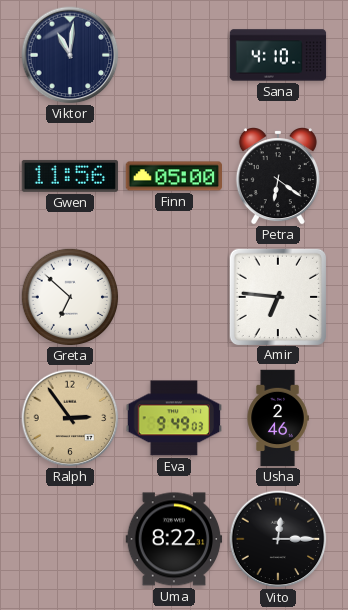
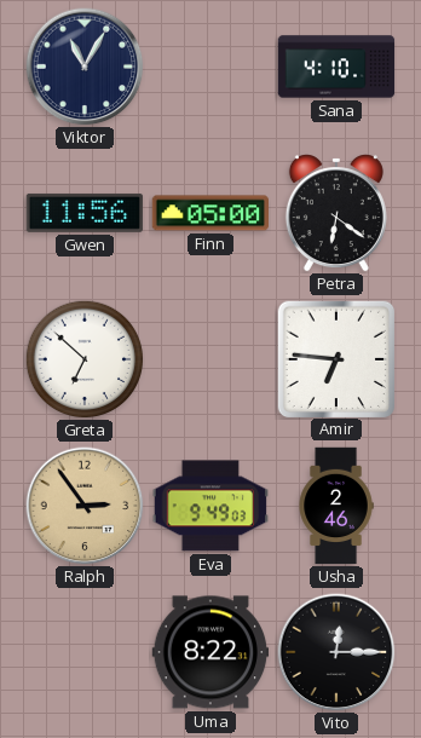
Viktor: 11:01 -> 11:05
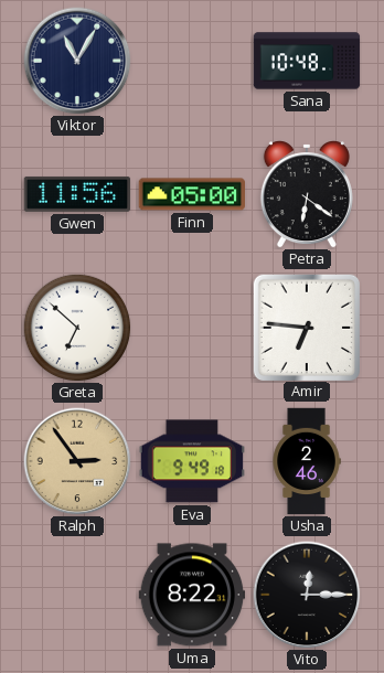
Sana: 4:10 -> 10:48
Eva: 9:49:03 -> 9:49:18
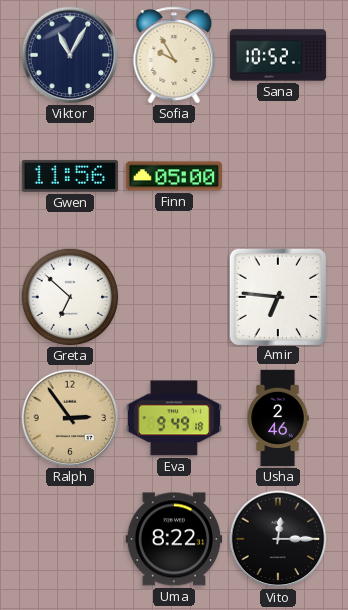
Sofia: none -> 9:55
Sana: 10:48 -> 10:52
Petra: 6:21 -> none
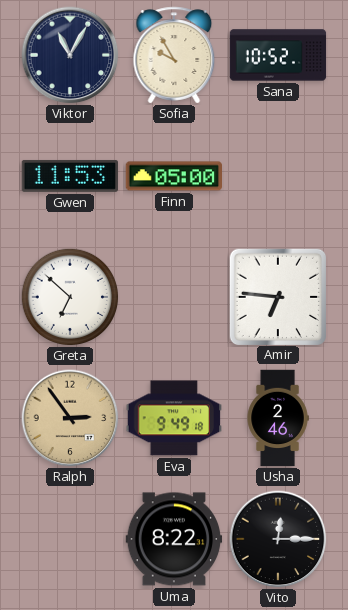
Gwen: 11:56 -> 11:53
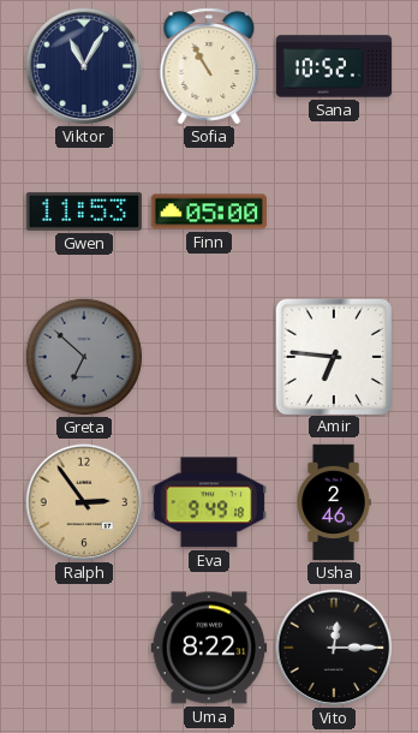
Sofia: 9:55 -> 10:55
Greta dial: white -> grey
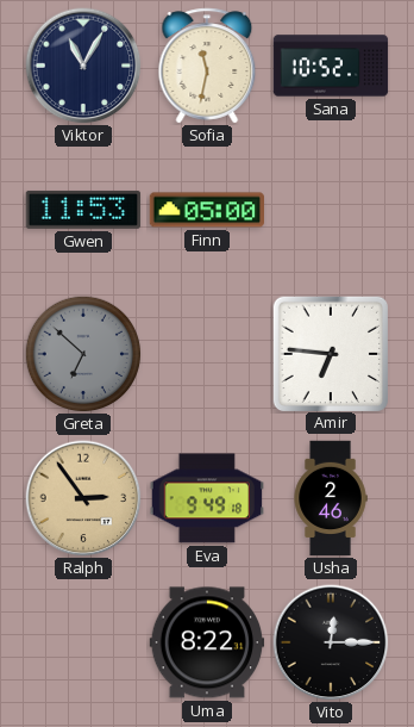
Sofia: 10:55 -> 11:32
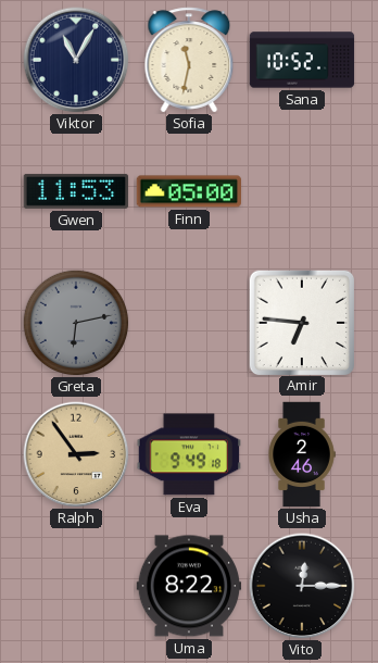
Greta: 6:52 -> 6:13
